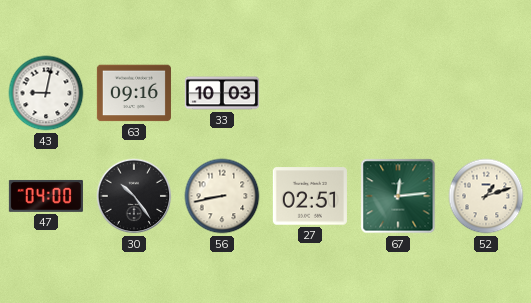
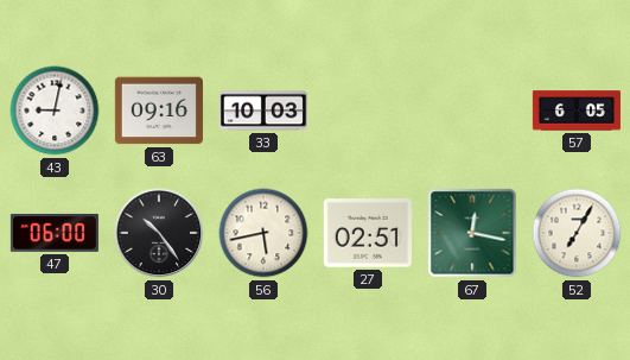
57: none -> 6:05
47: 04:00 -> 06:00
56: 8:43 -> 5:43
67: 12:14 -> 12:17
52: 1:12 -> 7:05
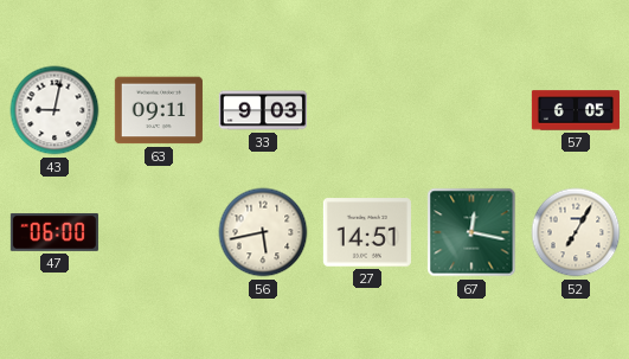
63: 09:16 -> 09:11
33: 10:03 -> 9:03
30: 10:24 -> none
27: 02:51 -> 14:51
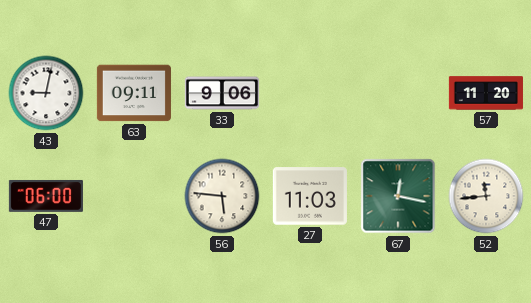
33: 9:03 -> 9:06
57: 6:05 -> 11:20
56: 5:43 -> 5:46
27: 14:51 -> 11:03
52: 7:05 -> 11:44
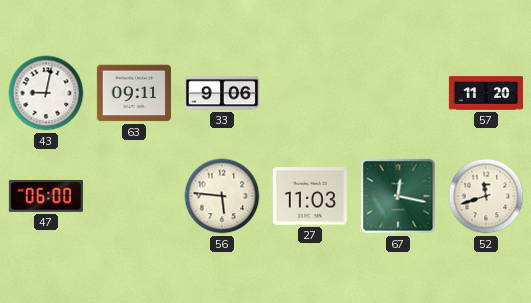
52: 11:44 -> 11:42
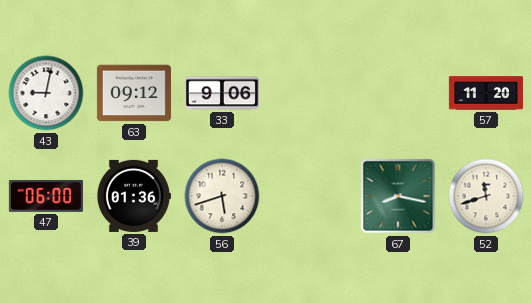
63: 09:11 -> 09:12
39: none -> 01:36
56: 5:46 -> 5:42
27: 11:03 -> none
67: 12:17 -> 8:17
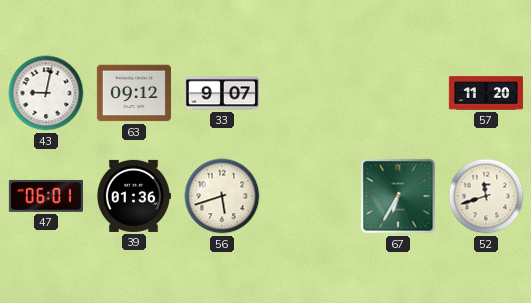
33: 9:06 -> 9:07
47: 06:00 -> 06:01
67: 8:17 -> 6:35
